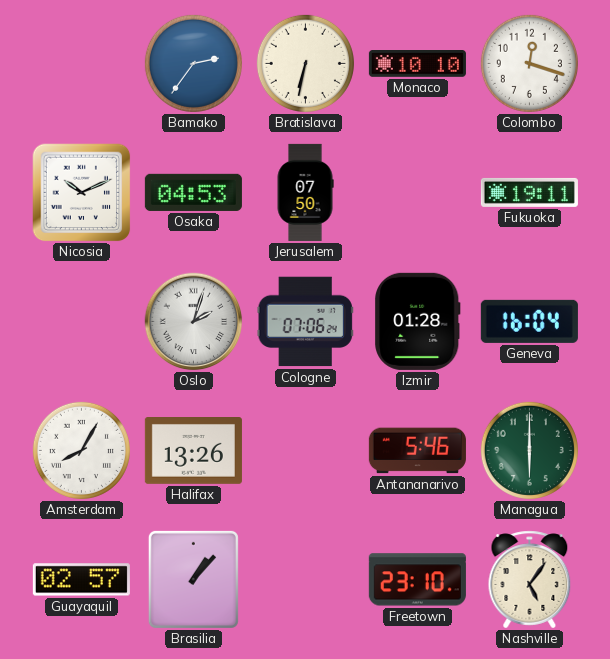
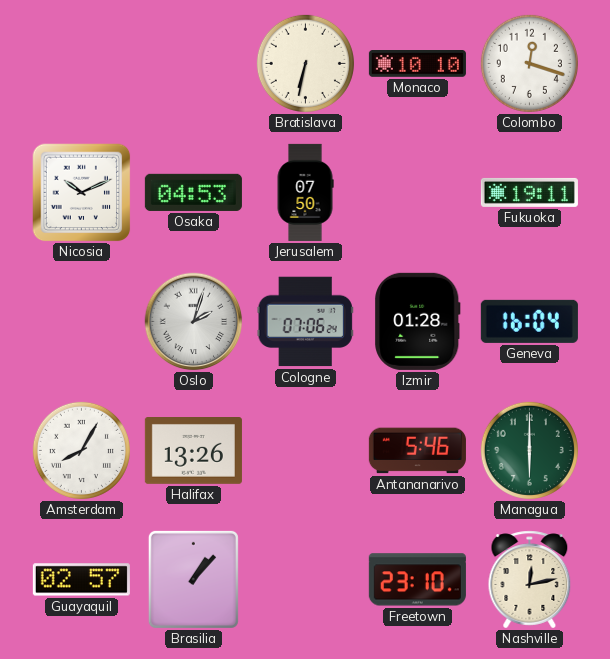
Bamako: 2:36 -> none
Nashville: 5:06 -> 12:13
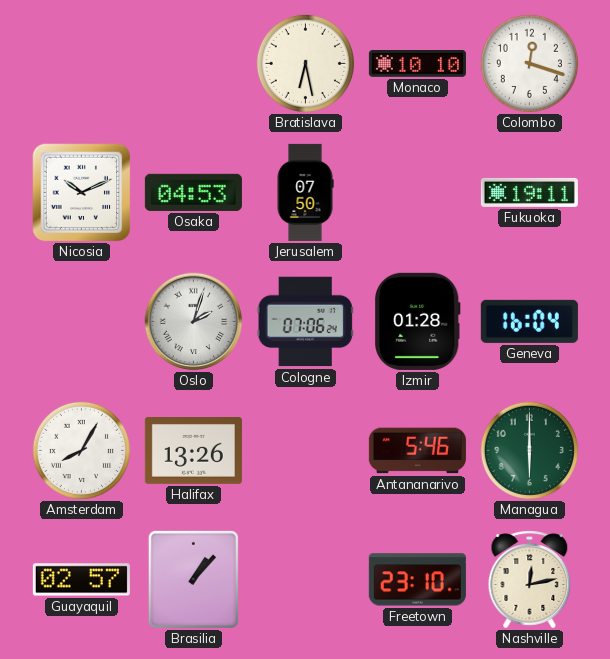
Bratislava: 6:32 -> 6:28
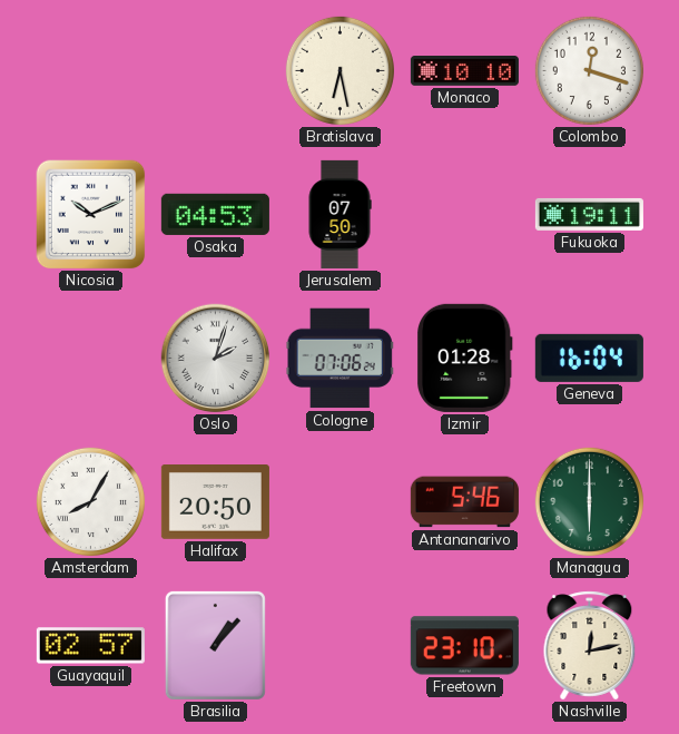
Halifax: 13:26 -> 20:50
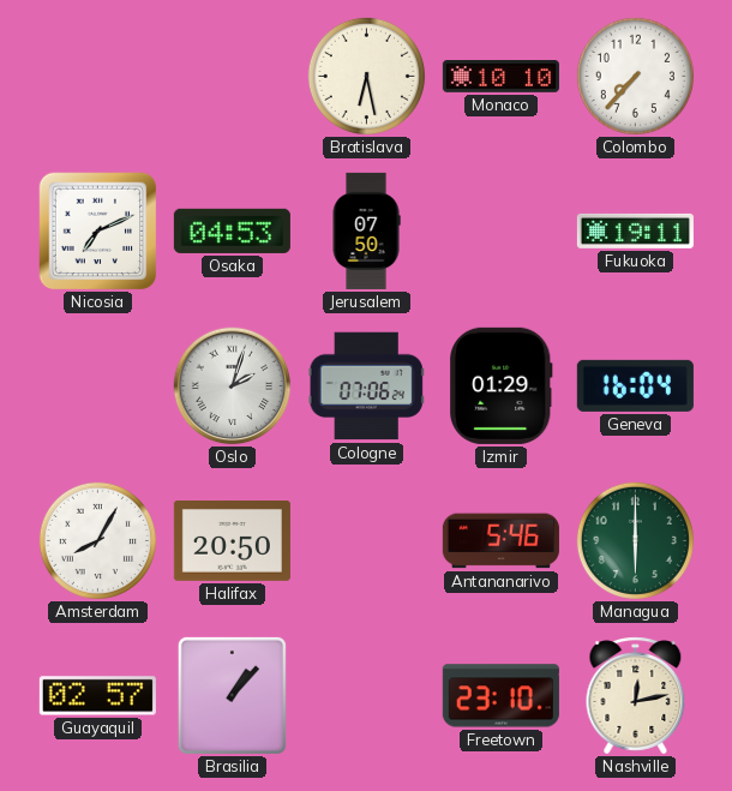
Colombo: 12:18 -> 7:37
Nicosia: 10:11 -> 7:11
Izmir: 01:28 -> 01:29
